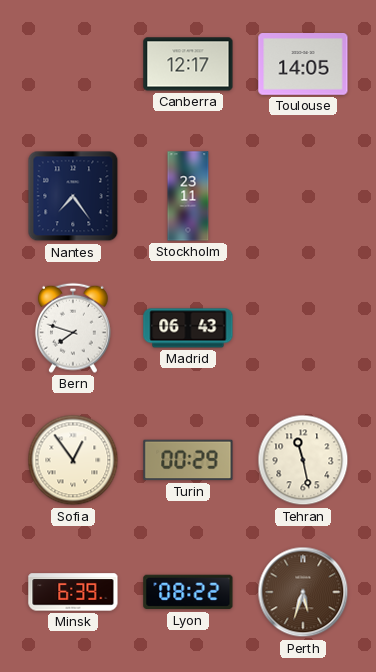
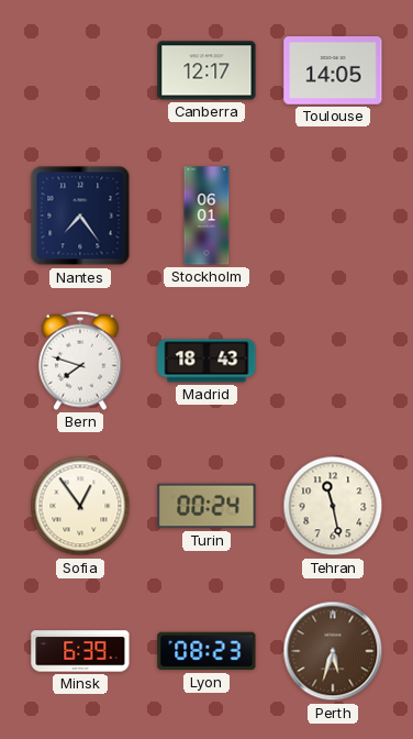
Stockholm: 23:11 -> 06:01
Madrid: 06:43 -> 18:43
Turin: 00:29 -> 00:24
Lyon: 08:22 -> 08:23
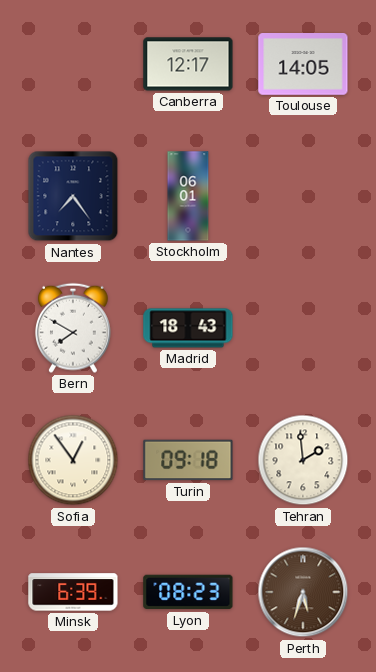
Bern: 7:48 -> 7:50
Turin: 00:24 -> 09:18
Tehran: 11:28 -> 1:59
